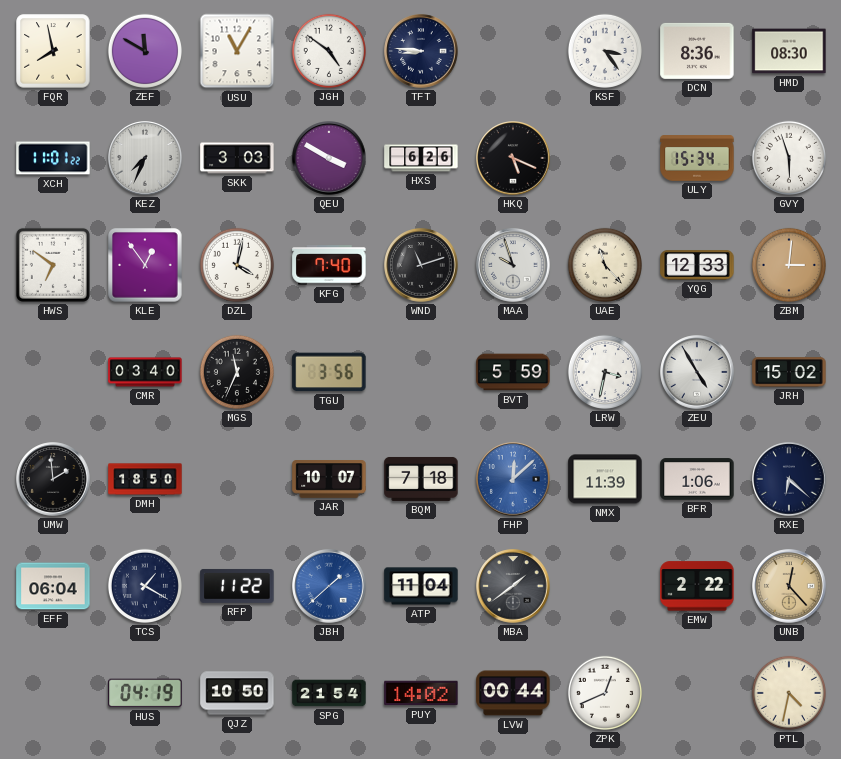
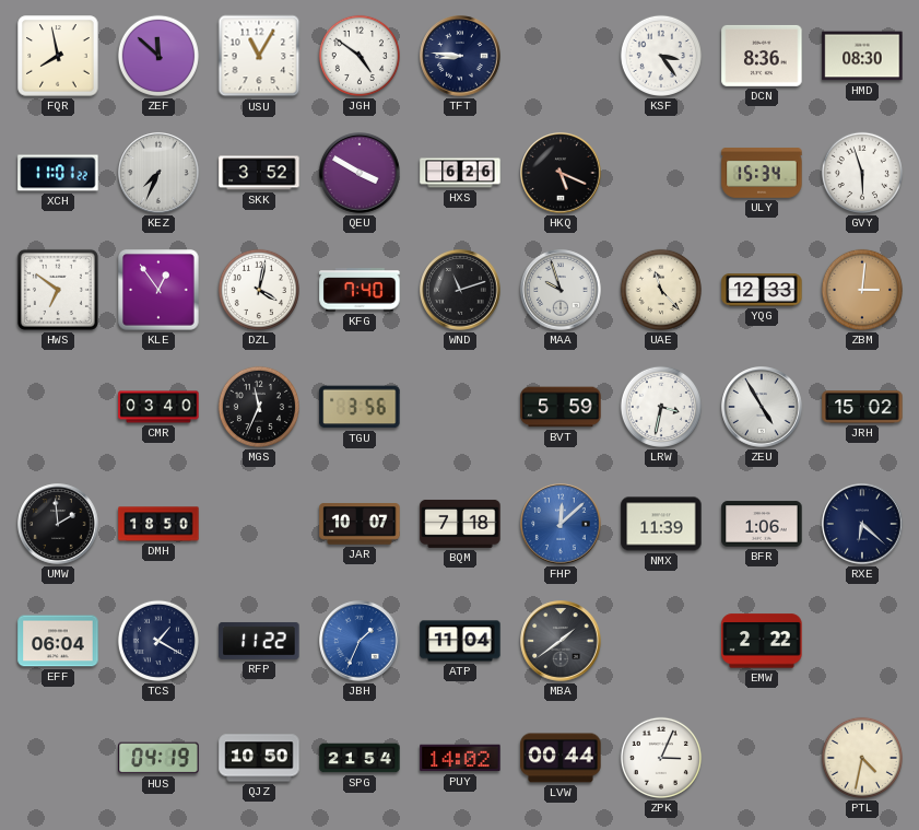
ZEF: 11:50 -> 11:52
SKK: 3:03 -> 3:52
JBH: 1:38 -> 1:34
UNB: 12:23 -> none
ZPK: 12:41 -> 3:04
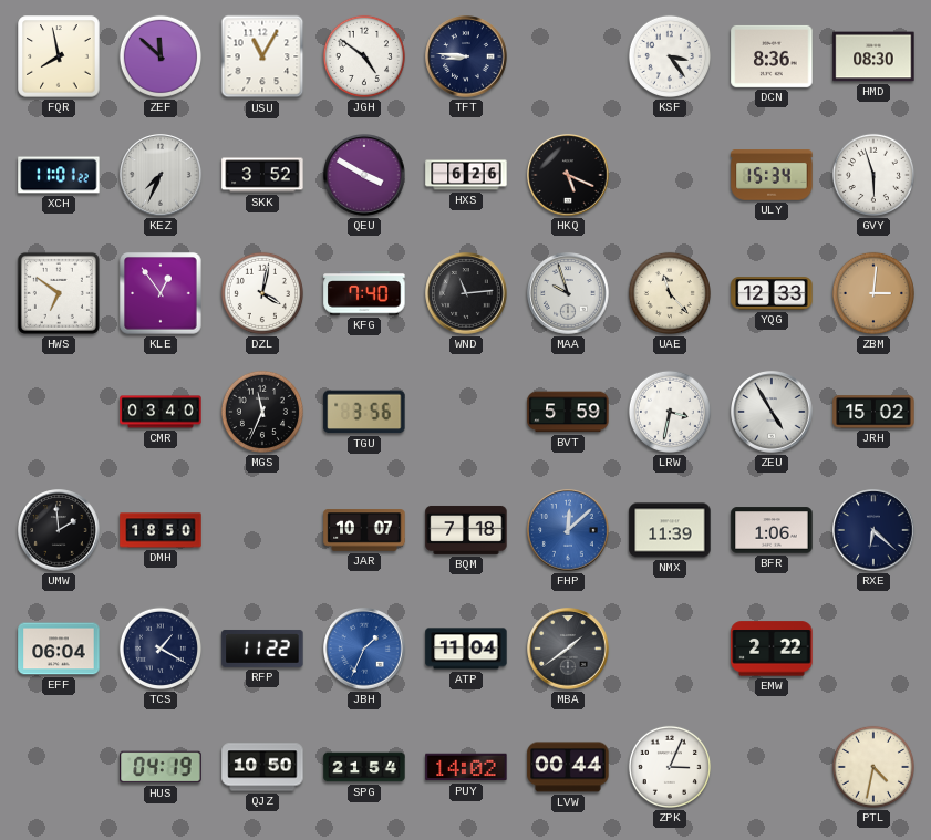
WND: 11:12 -> 11:14
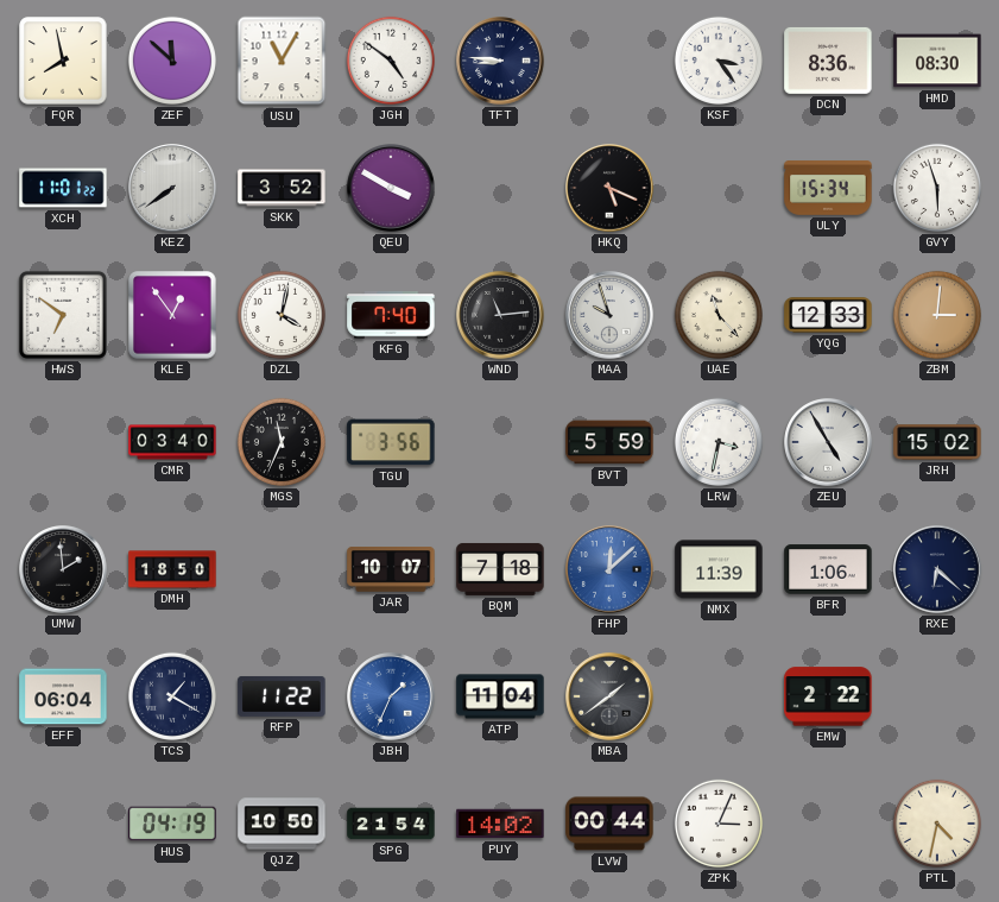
KEZ: 7:34 -> 7:39
HXS: 6:26 -> none
